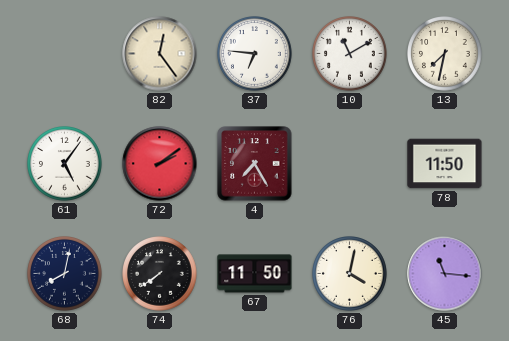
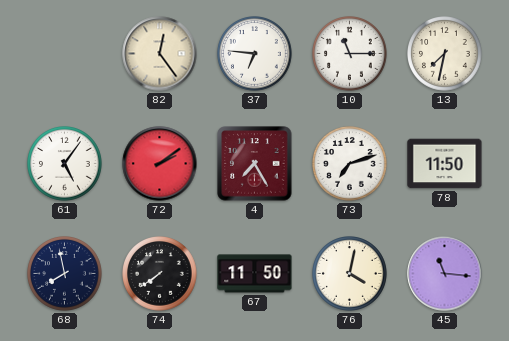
10: 11:10 -> 11:15
73: none -> 7:12
68: 8:02 -> 7:58
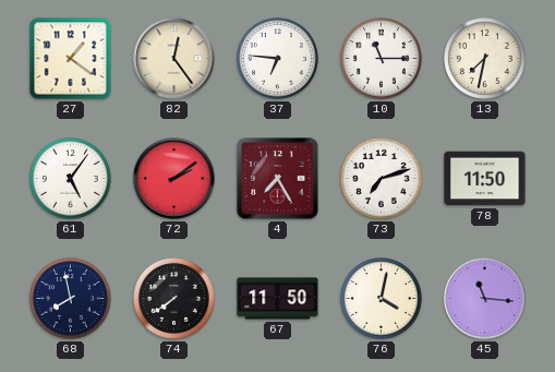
27: none -> 1:21
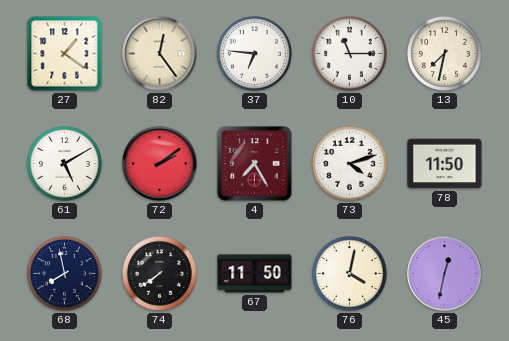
61: 5:06 -> 5:10
73: 7:12 -> 4:12
45: 11:16 -> 12:32
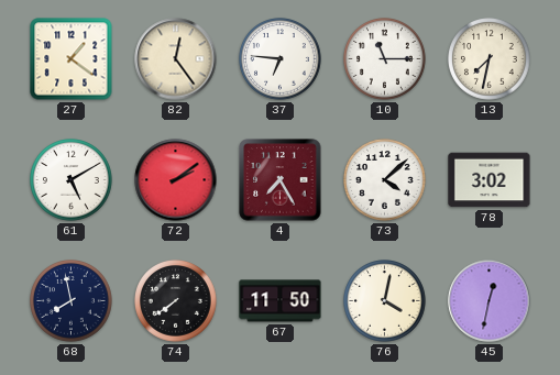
73: 4:12 -> 4:08
78: 11:50 -> 3:02
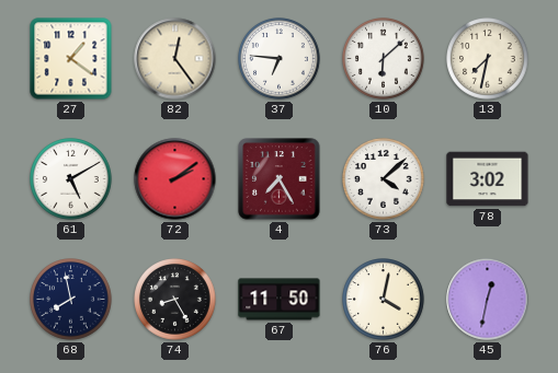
10: 11:15 -> 6:08
74: 7:39 -> 8:25
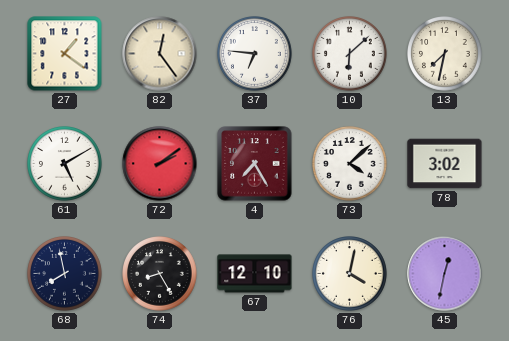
67: 11:50 -> 12:10
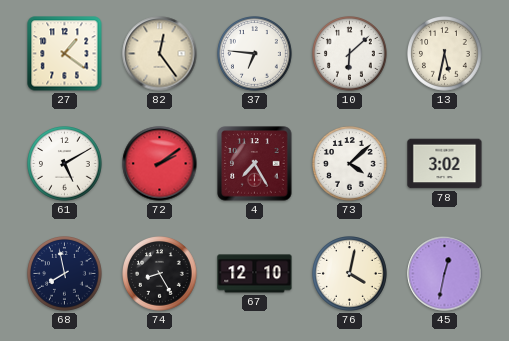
13: 7:32 -> 5:32
